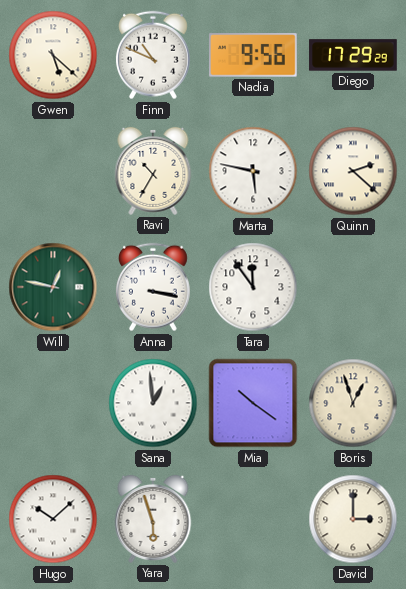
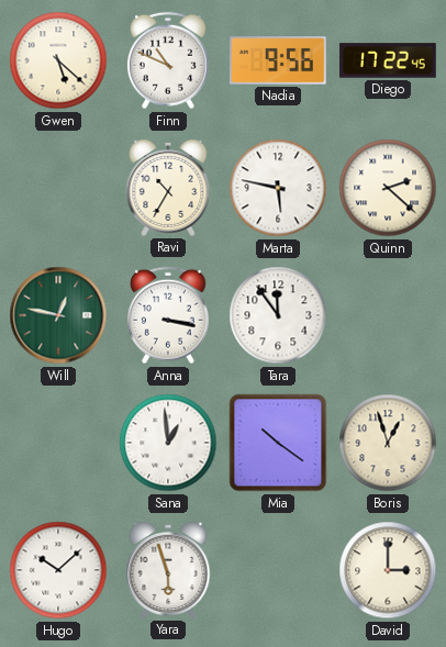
Diego: 17:29 -> 17:22
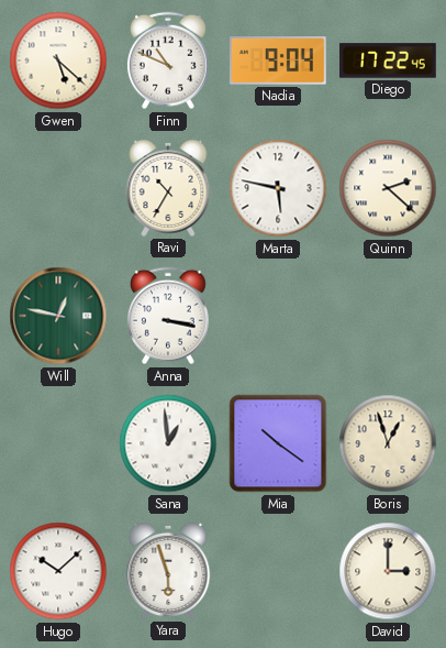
Nadia: 9:56 -> 9:04
Tara: 11:54 -> none
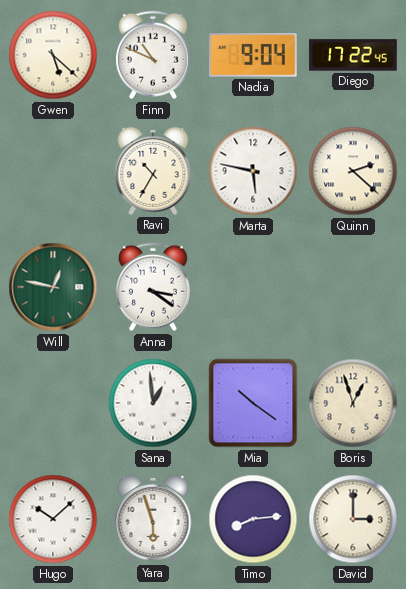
Anna: 3:17 -> 3:21
Timo: none -> 8:14
